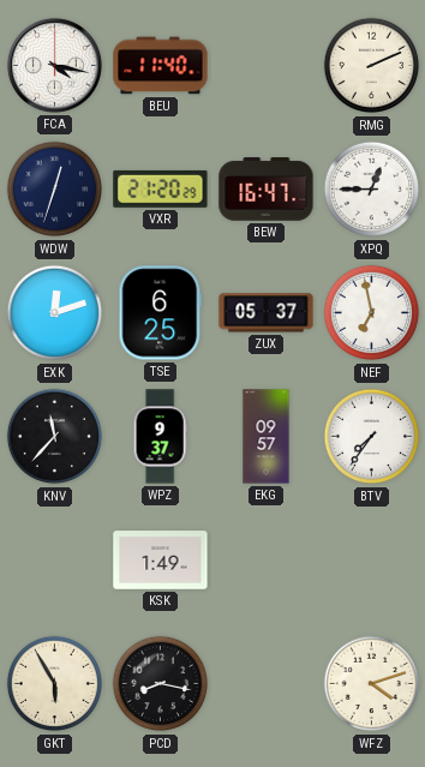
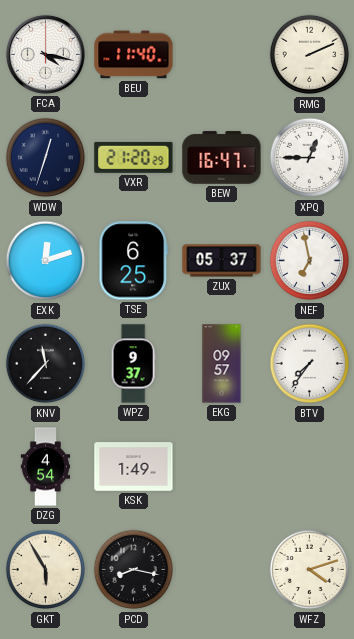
DZG: none -> 4:54
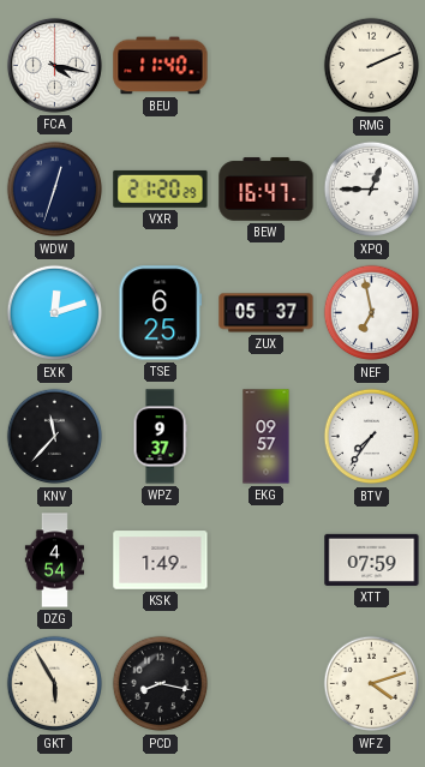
XTT: none -> 07:59
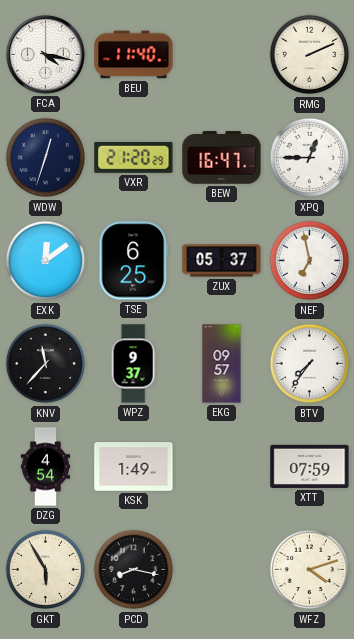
EXK: 12:12 -> 12:09
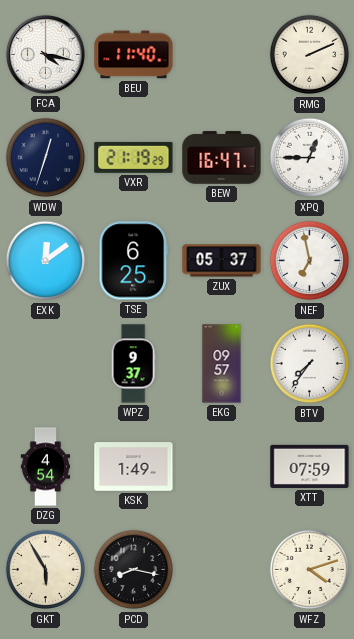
VXR: 21:20 -> 21:19
KNV: 11:37 -> none
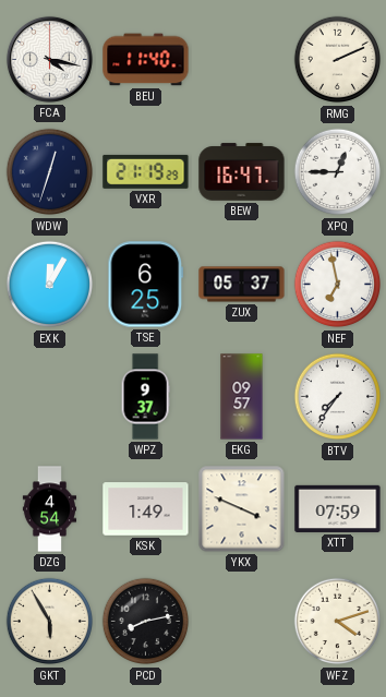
EXK: 12:09 -> 12:05
YKX: none -> 3:49
PCD: 8:17 -> 8:13
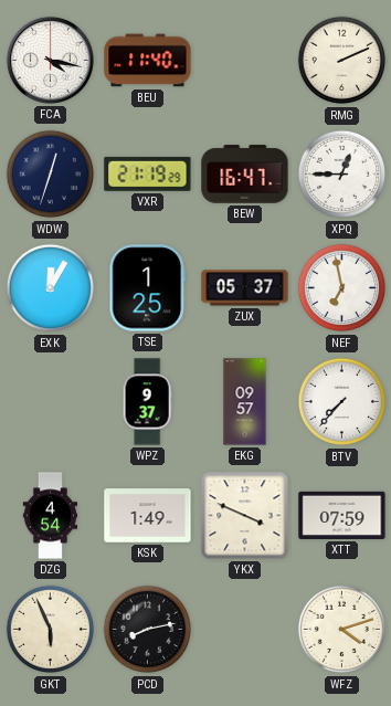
TSE: 6:25 -> 1:25
BTV: 7:36 -> 7:37
GKT: 5:55 -> 5:56
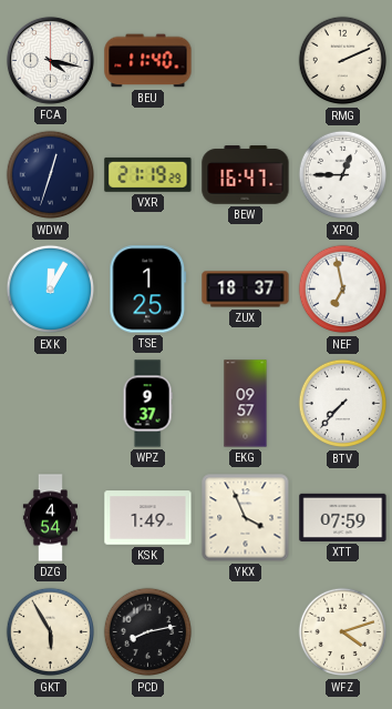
ZUX: 05:37 -> 18:37
YKX: 3:49 -> 3:56
GKT: 5:56 -> 5:55
